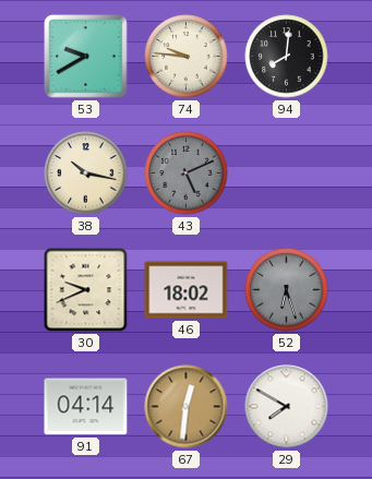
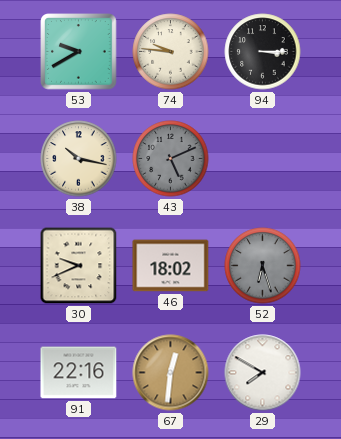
94: 8:01 -> 3:15
91: 04:14 -> 22:16
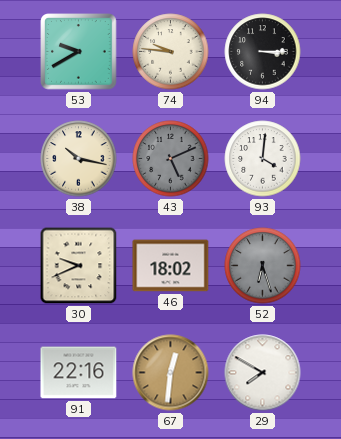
93: none -> 4:01
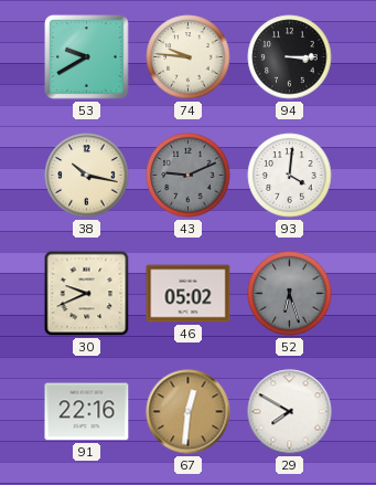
43: 5:11 -> 9:11
46: 18:02 -> 05:02
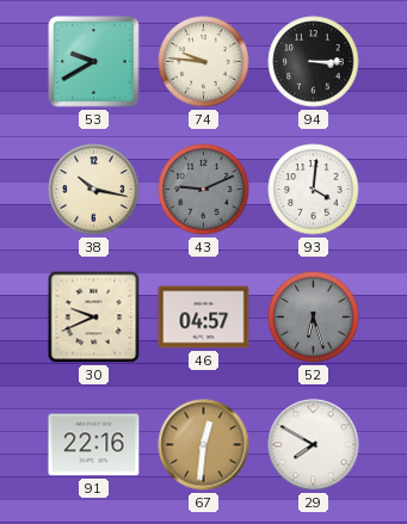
46: 05:02 -> 04:57
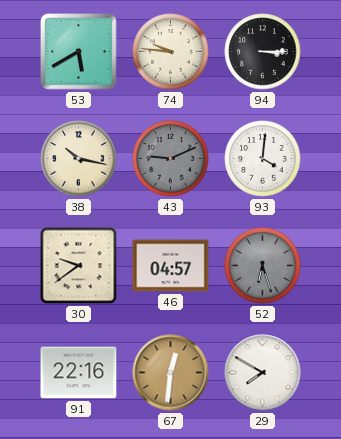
53: 9:40 -> 5:40
30: 9:41 -> 9:39
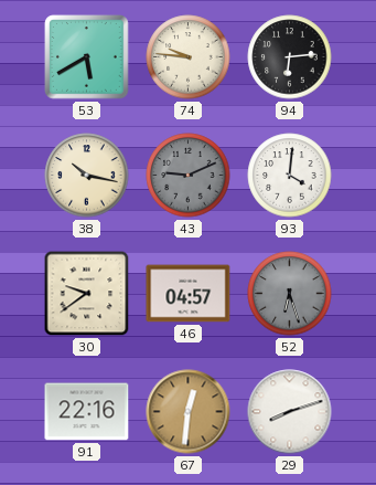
94: 3:15 -> 6:14
29: 7:50 -> 8:12
